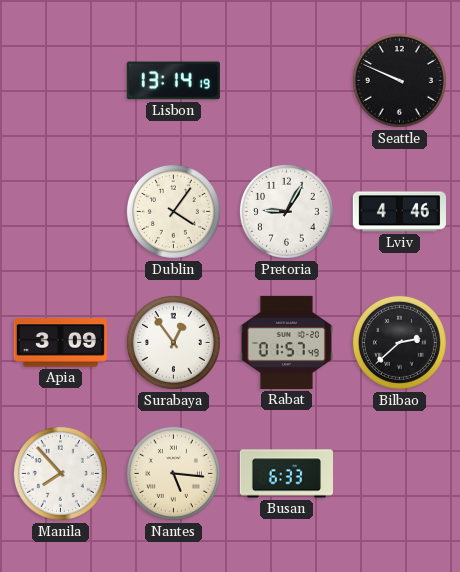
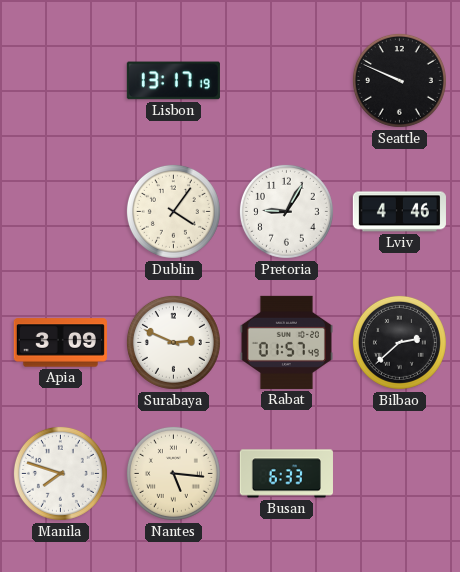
Lisbon: 13:14 -> 13:17
Surabaya: 12:54 -> 2:49
Manila: 7:53 -> 7:48
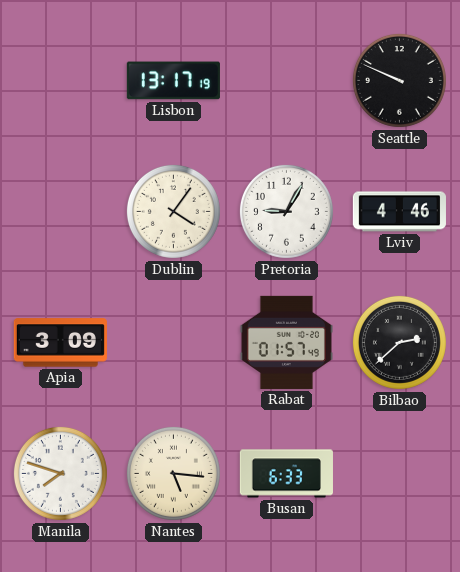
Surabaya: 2:49 -> none
